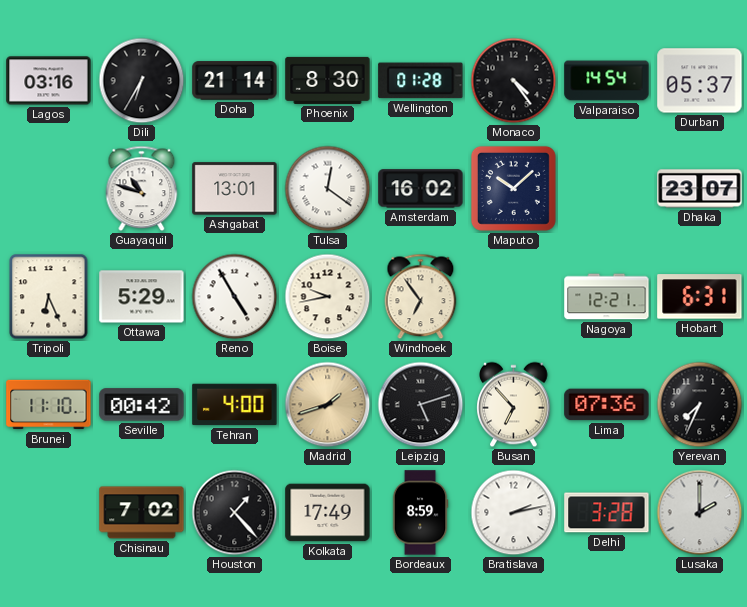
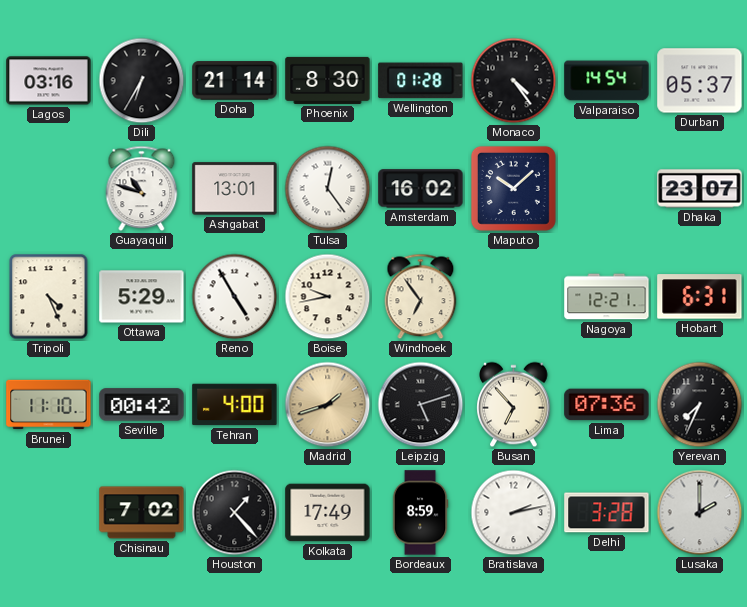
Tulsa: 12:21 -> 12:24
Tripoli: 6:26 -> 4:26
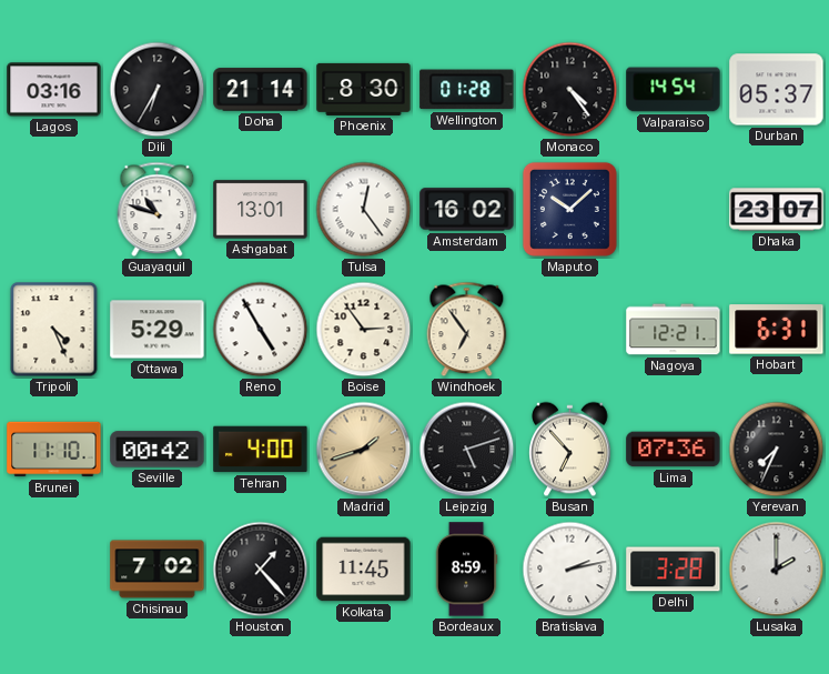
Boise: 9:43 -> 2:54
Kolkata: 17:49 -> 11:45
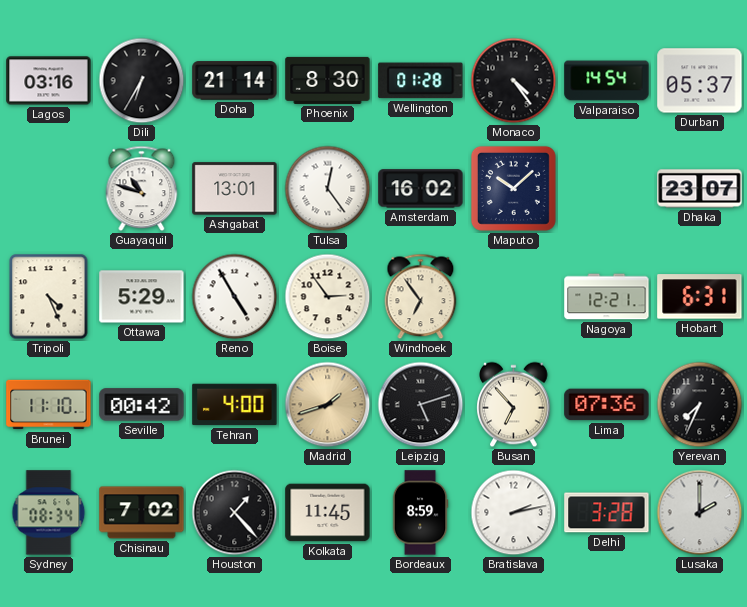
Sydney: none -> 08:34
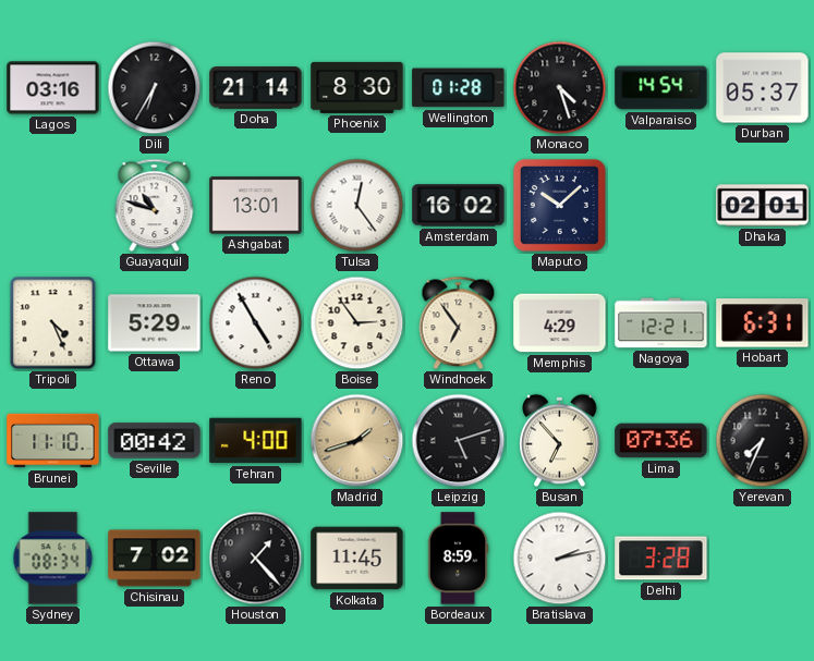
Monaco: 4:24 -> 4:27
Dhaka: 23:07 -> 02:01
Memphis: none -> 4:29
Lusaka: 2:00 -> none
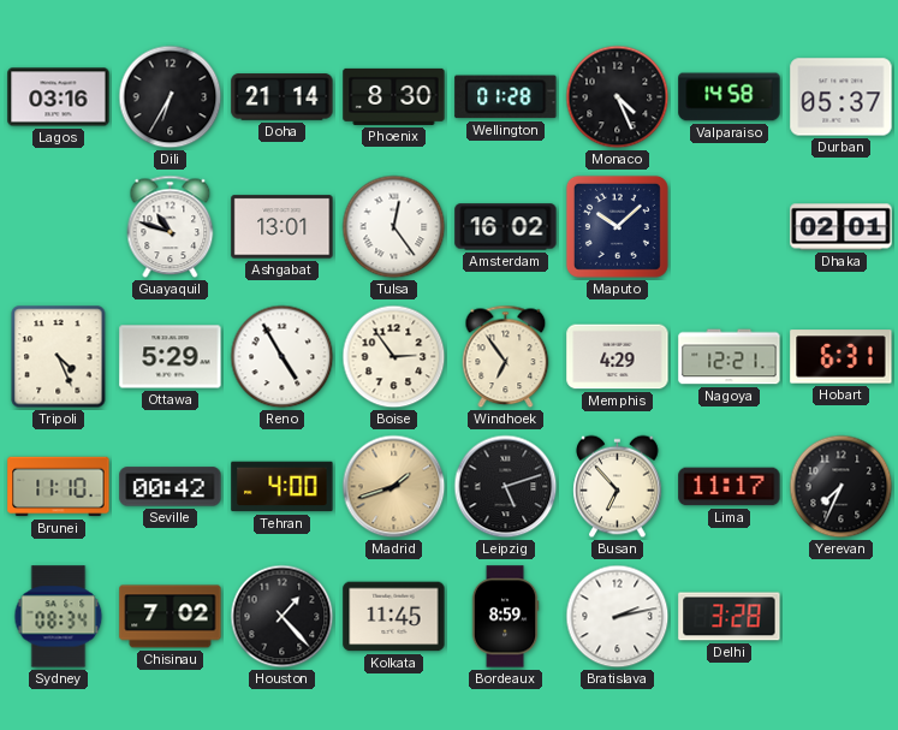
Monaco: 4:27 -> 4:26
Valparaiso: 14:54 -> 14:58
Lima: 07:36 -> 11:17
